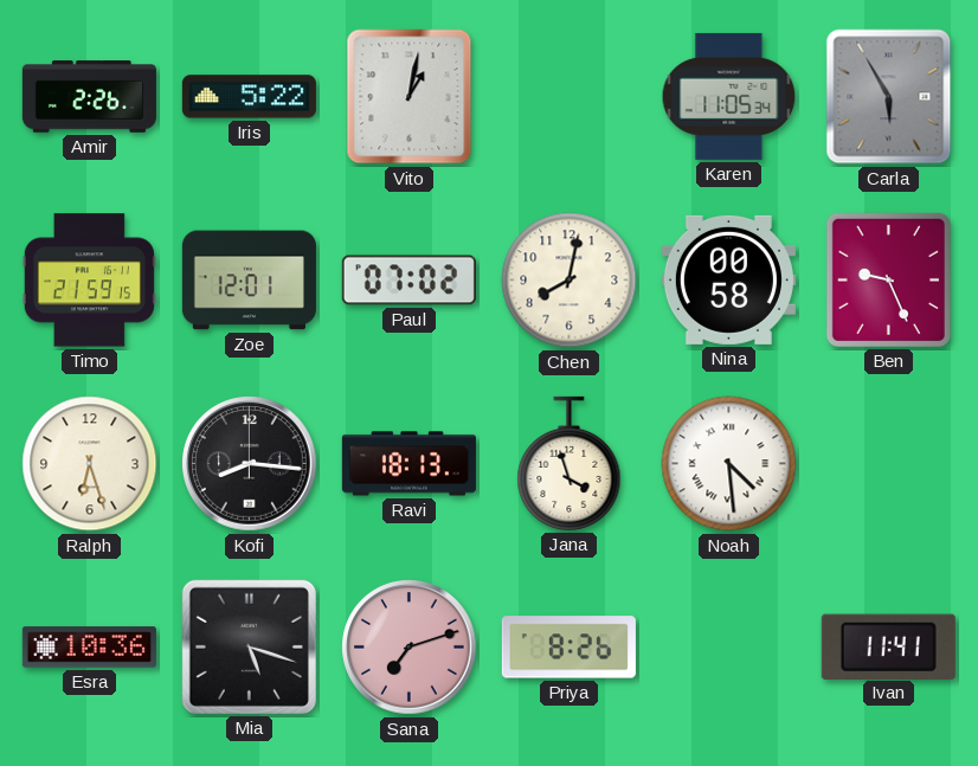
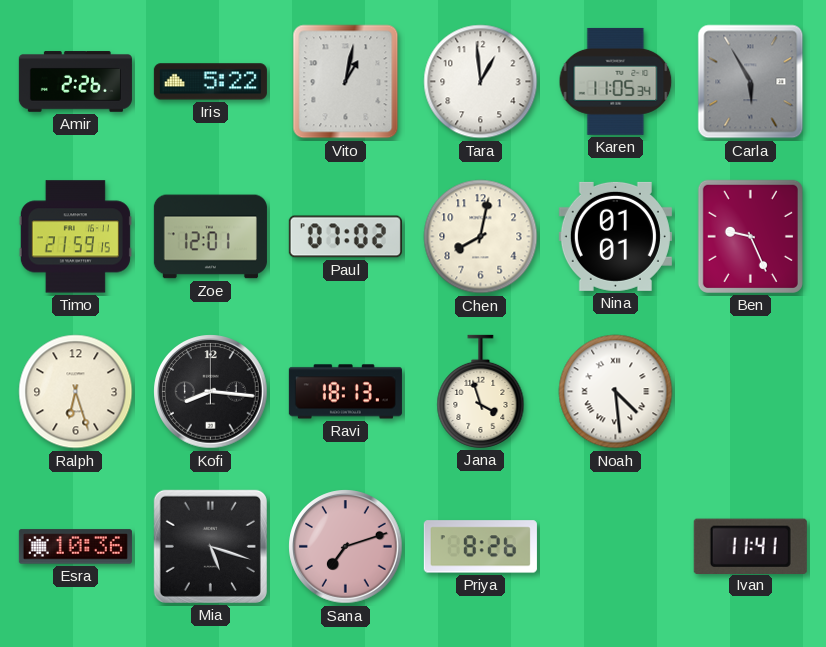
Tara: none -> 12:59
Nina: 00:58 -> 01:01
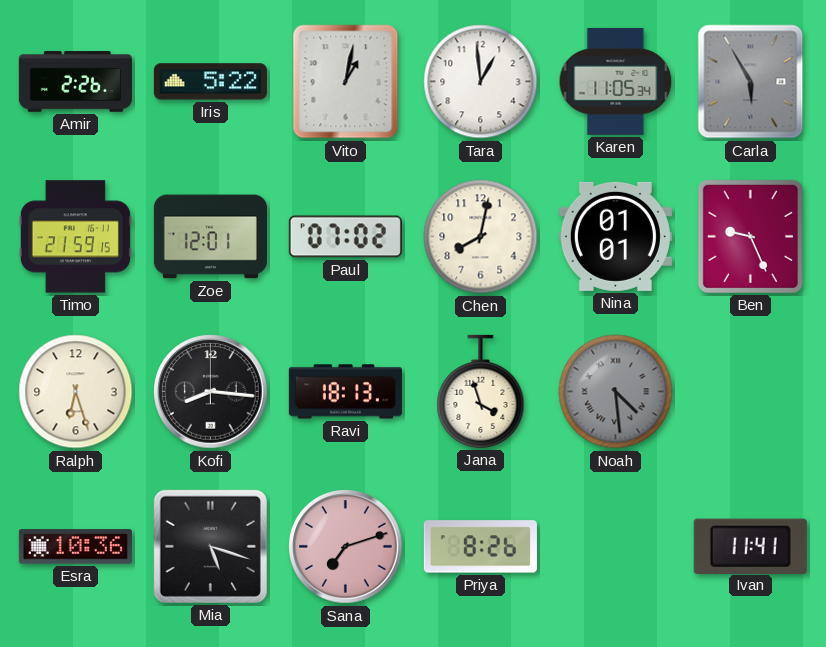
Noah dial: white -> grey
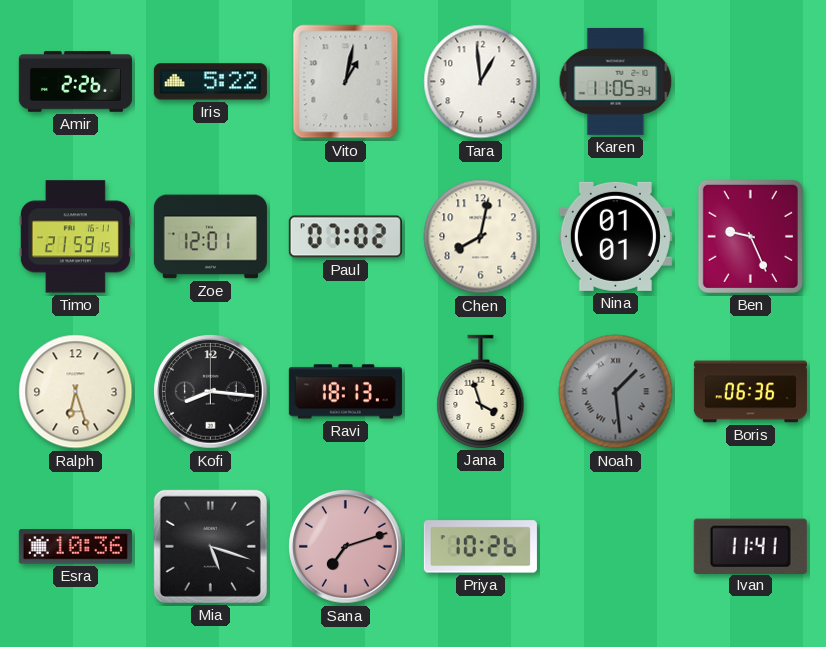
Carla: 5:55 -> none
Noah: 4:29 -> 1:29
Boris: none -> 06:36
Priya: 8:26 -> 10:26
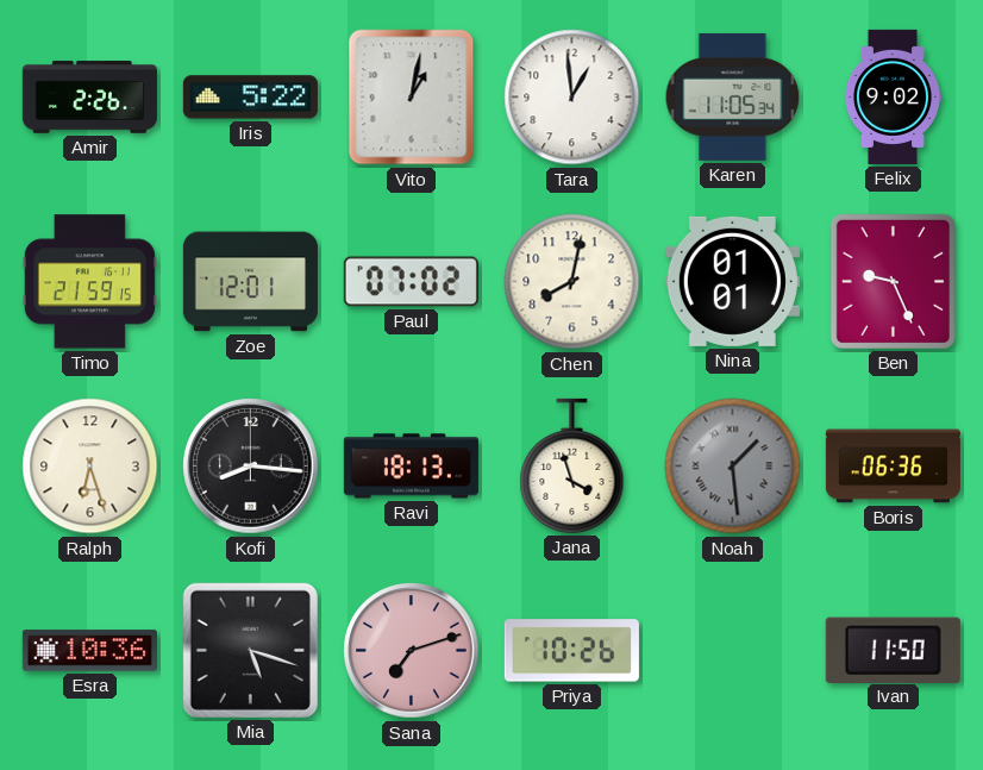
Felix: none -> 9:02
Ivan: 11:41 -> 11:50
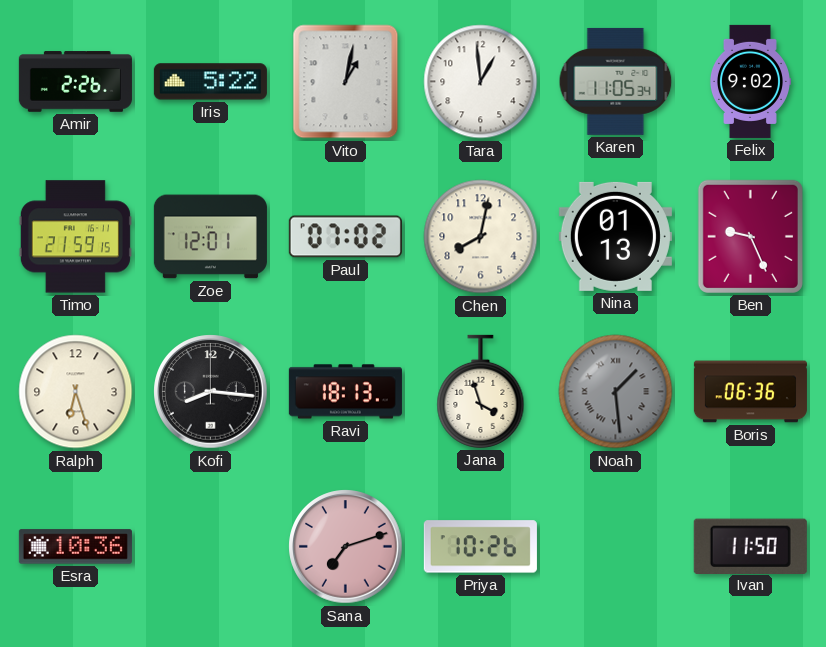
Nina: 01:01 -> 01:13
Mia: 5:18 -> none
